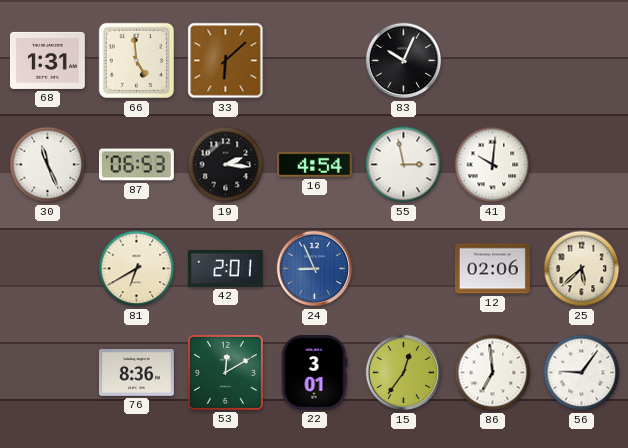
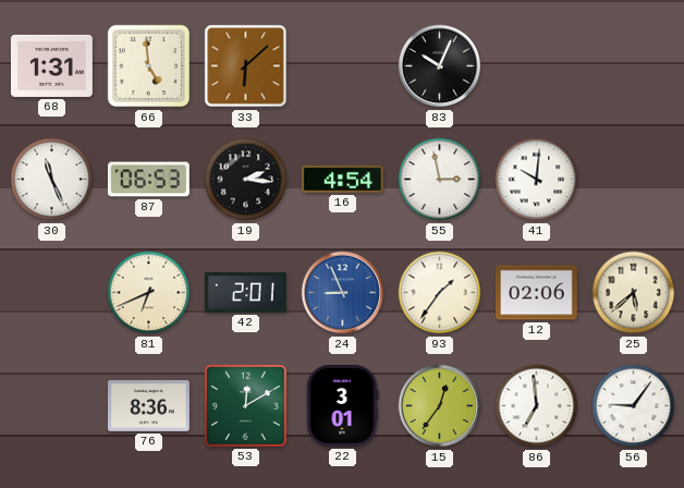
81: 6:40 -> 6:41
93: none -> 1:36
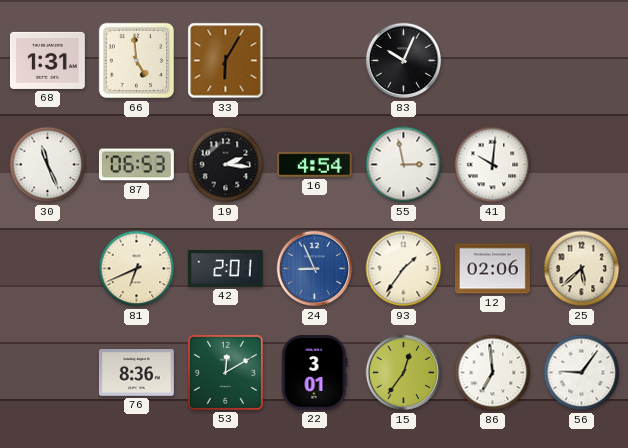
33: 6:08 -> 6:05
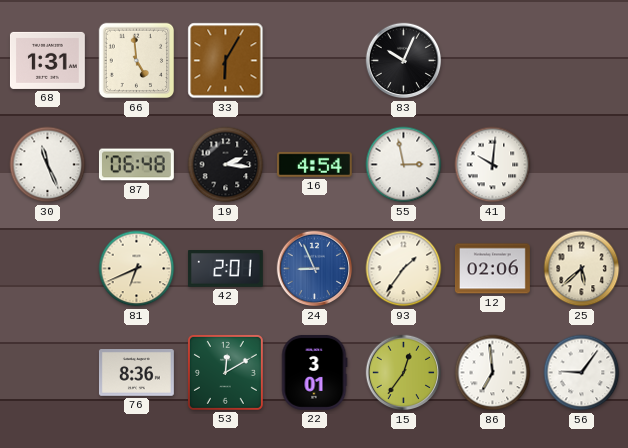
87: 06:53 -> 06:48
